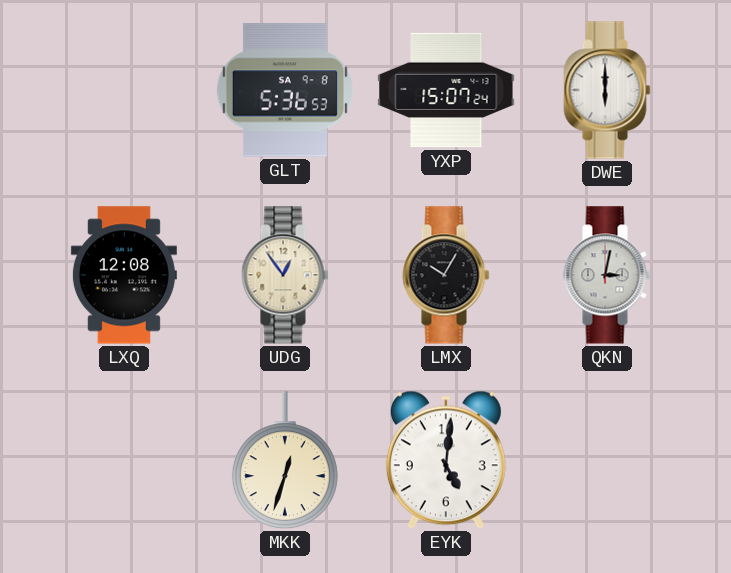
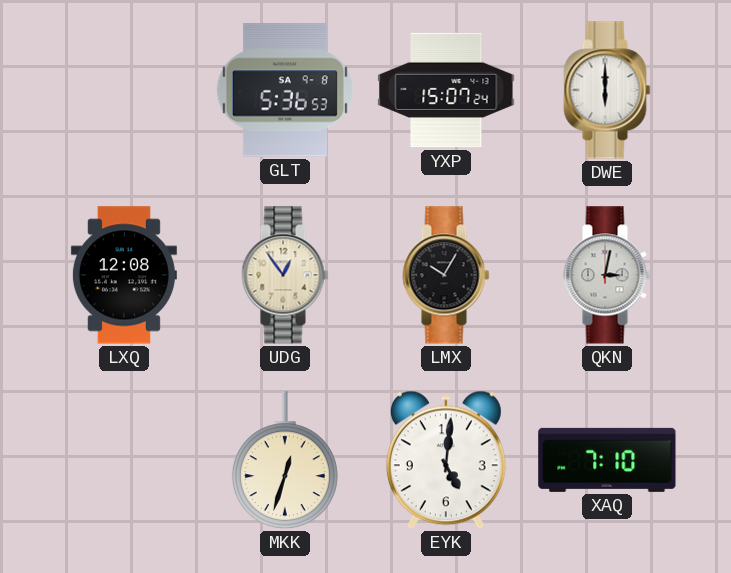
XAQ: none -> 7:10
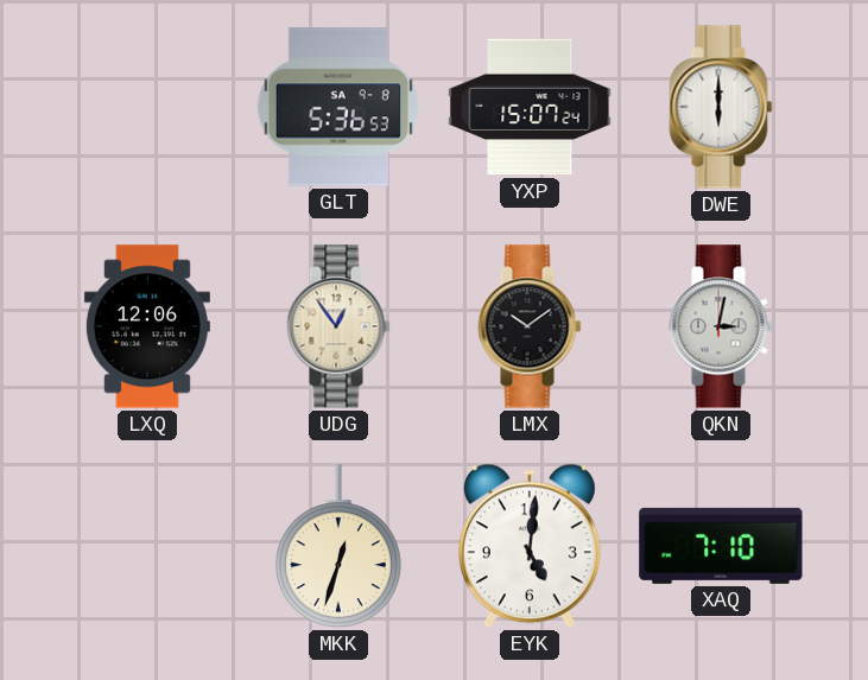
LXQ: 12:08 -> 12:06
LMX: 10:05 -> 10:09
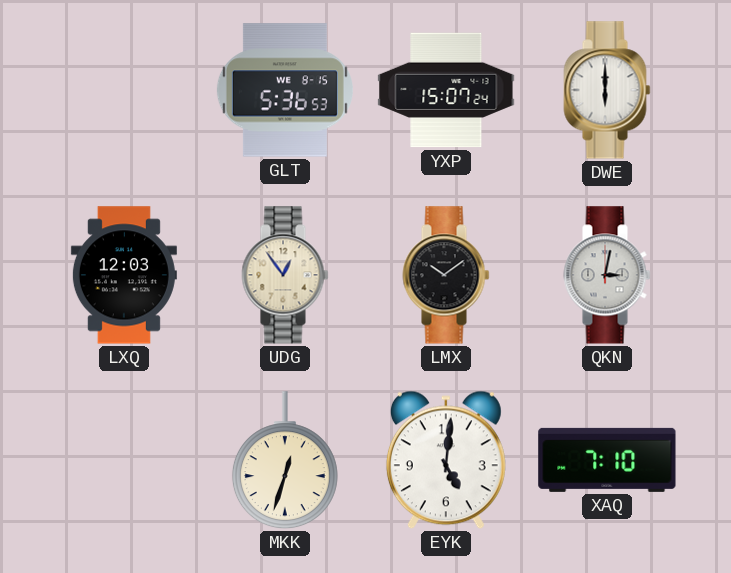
GLT date: SA 9-8 -> WE 8-15
LXQ: 12:06 -> 12:03
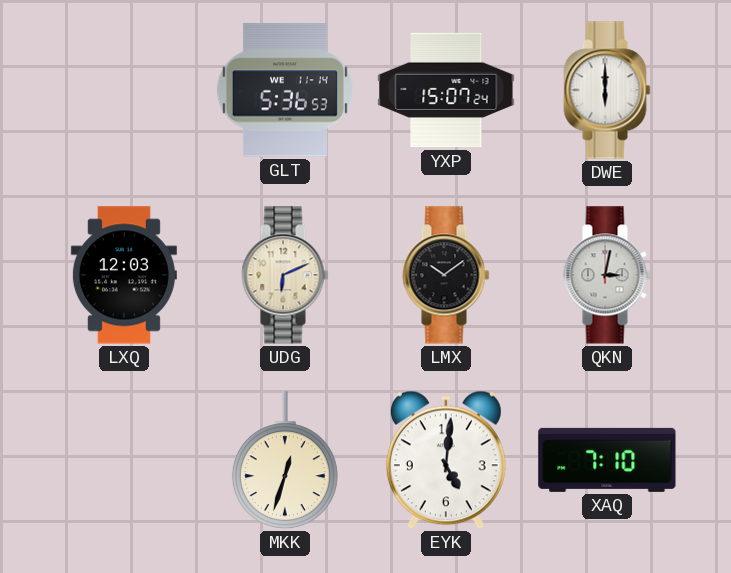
GLT date: WE 8-15 -> WE 11-14
UDG: 12:54 -> 6:11
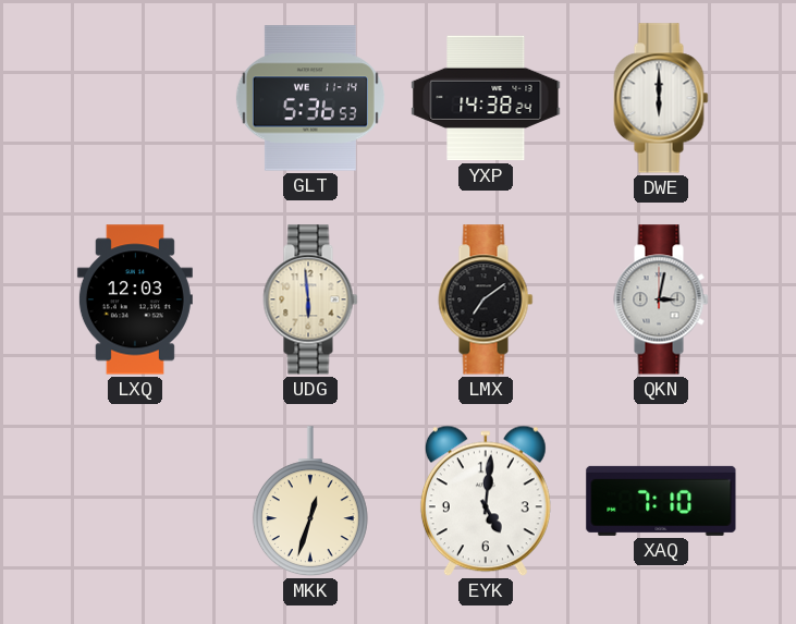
YXP: 15:07 -> 14:38
UDG: 6:11 -> 5:59
LMX: 10:09 -> 7:09
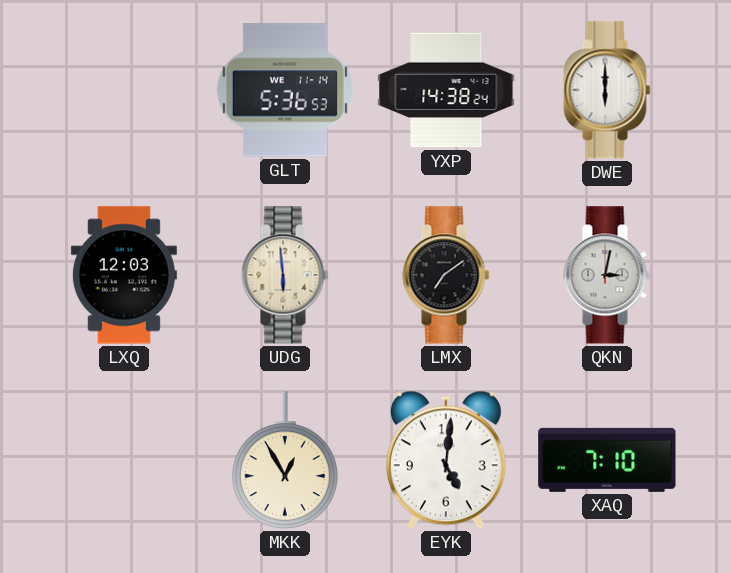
MKK: 12:33 -> 12:55
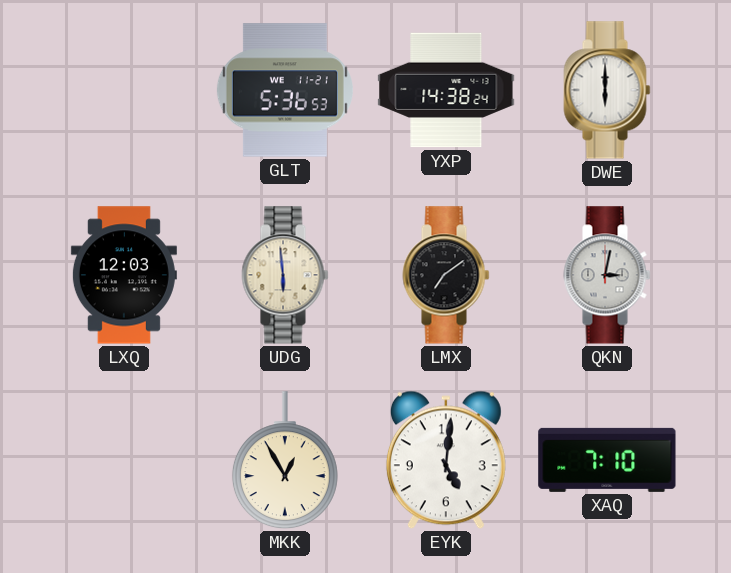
GLT date: WE 11-14 -> WE 11-21
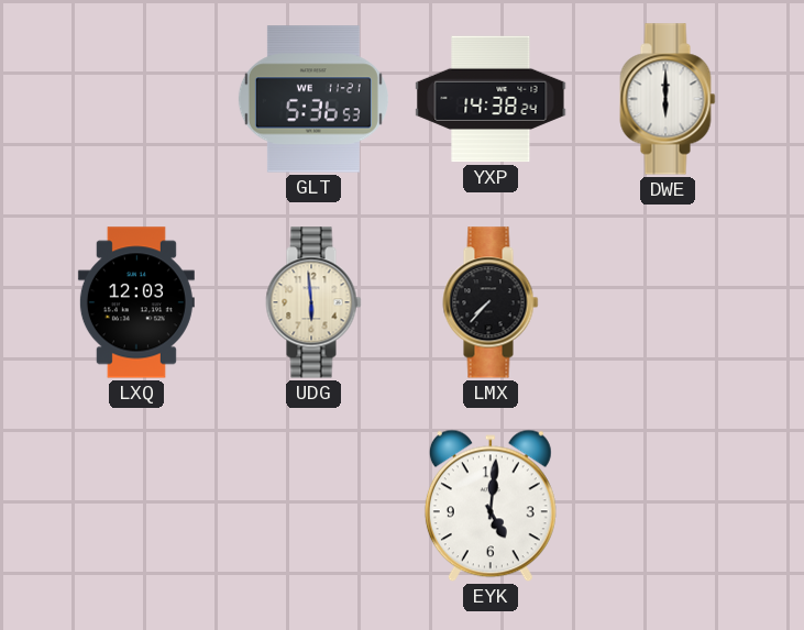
LMX: 7:09 -> 7:37
QKN: 3:02 -> none
MKK: 12:55 -> none
XAQ: 7:10 -> none
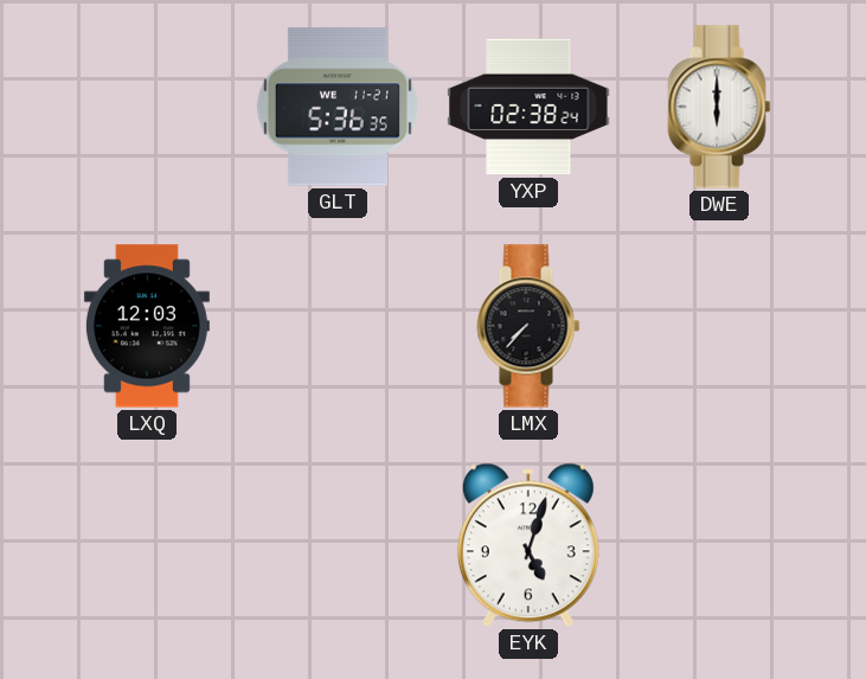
GLT: 5:36:53 -> 5:36:35
YXP: 14:38 -> 02:38
UDG: 5:59 -> none
EYK: 5:01 -> 5:03
